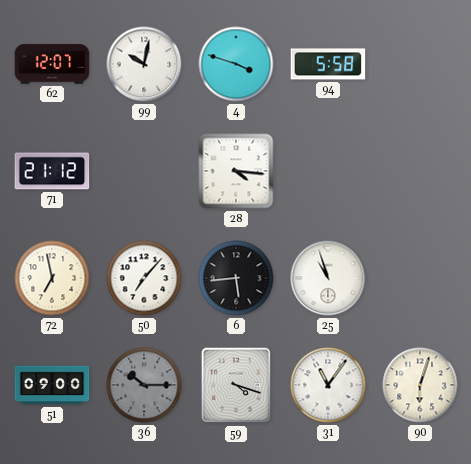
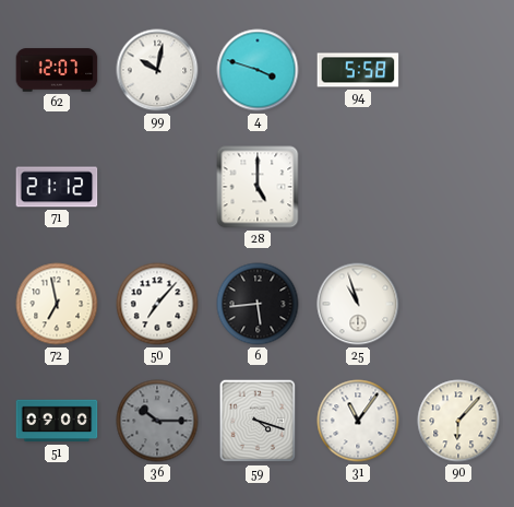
28: 4:16 -> 5:00
90: 6:03 -> 6:07
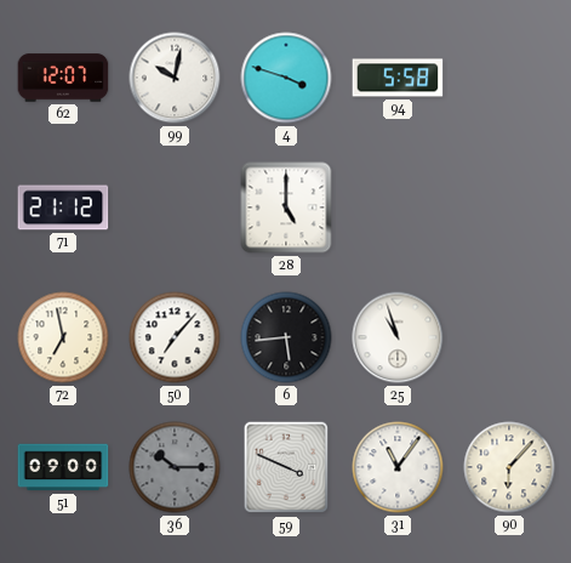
59: 4:18 -> 3:49
